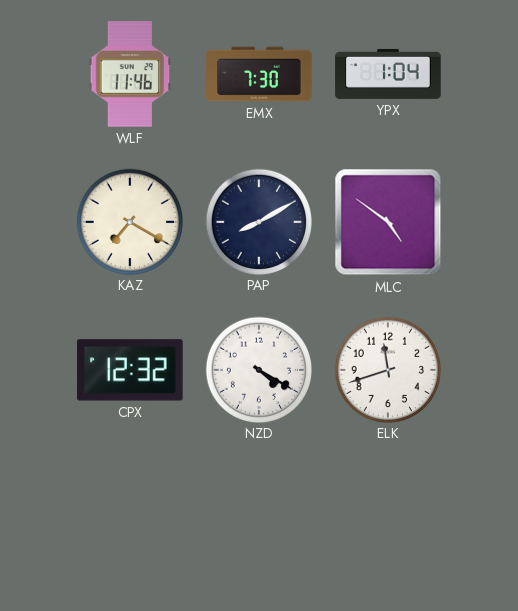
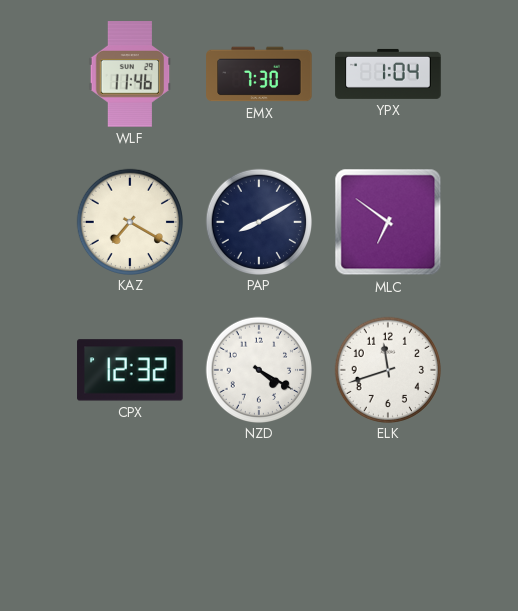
MLC: 4:51 -> 6:51
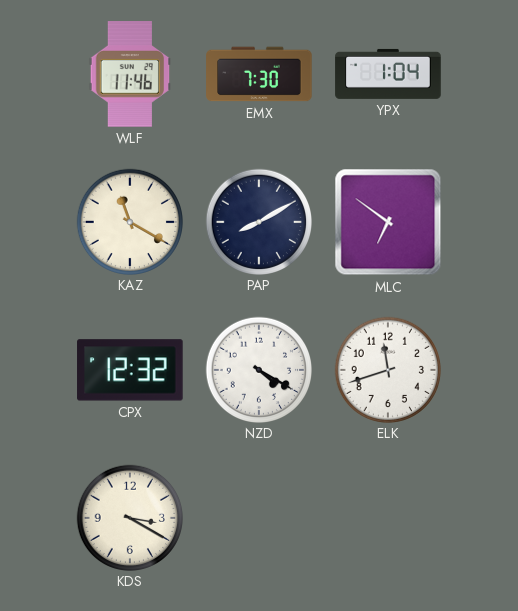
KAZ: 7:20 -> 11:20
KDS: none -> 3:20
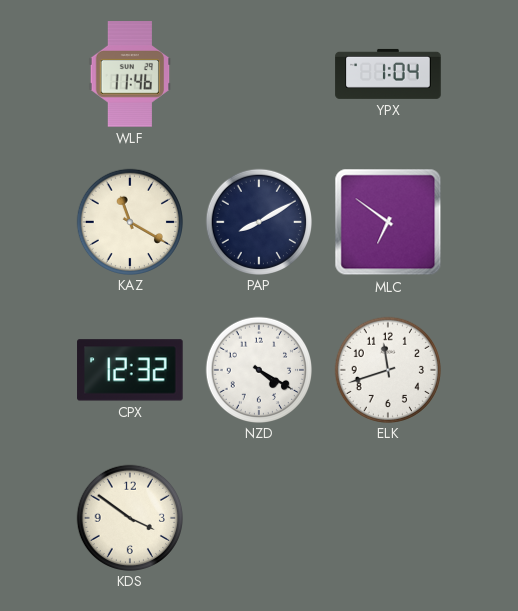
EMX: 7:30 -> none
KDS: 3:20 -> 3:51
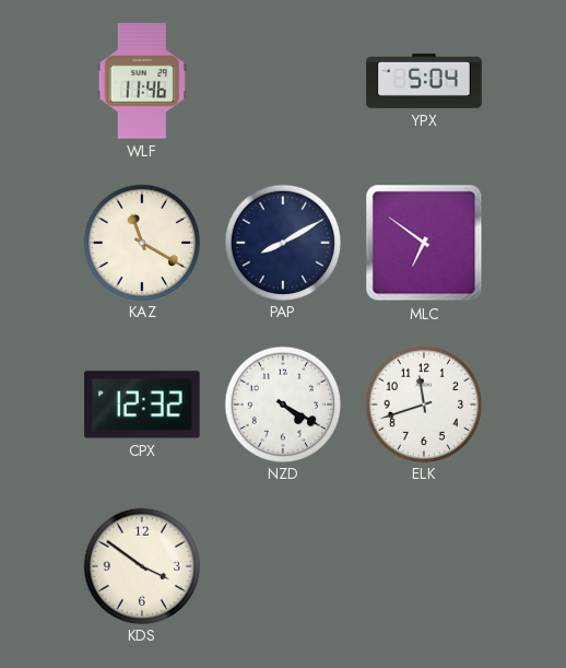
YPX: 1:04 -> 5:04
